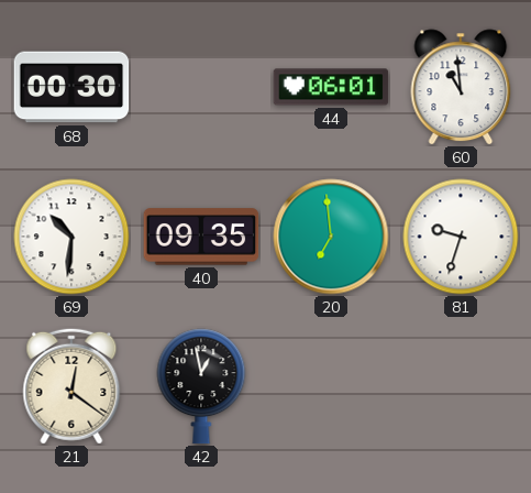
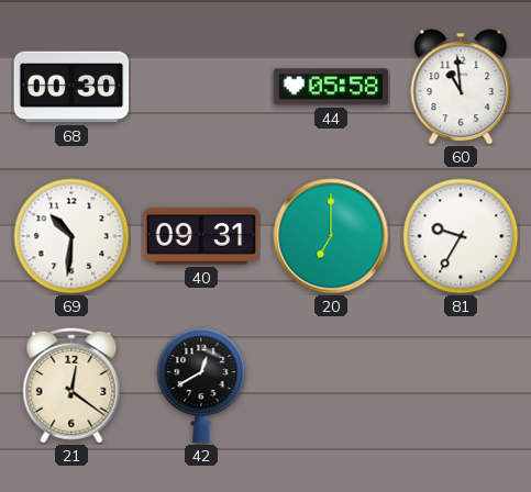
44: 06:01 -> 05:58
40: 09:35 -> 09:31
20: 6:59 -> 7:00
81: 9:33 -> 9:35
42: 12:58 -> 12:40
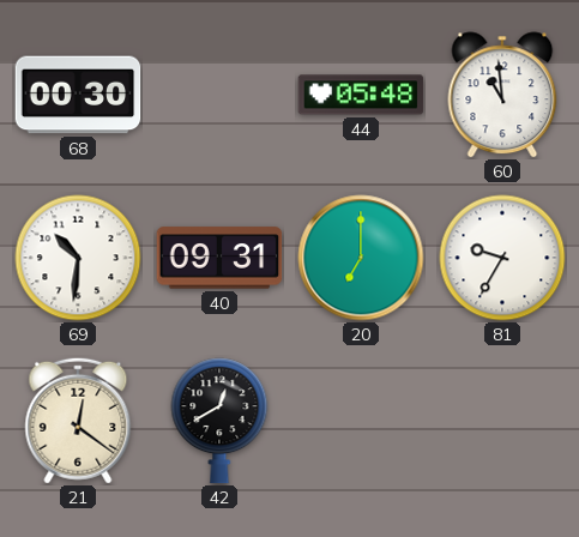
44: 05:58 -> 05:48
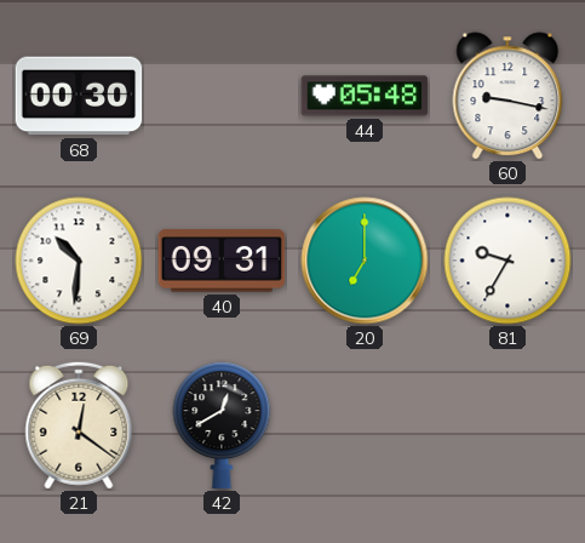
60: 10:59 -> 9:17
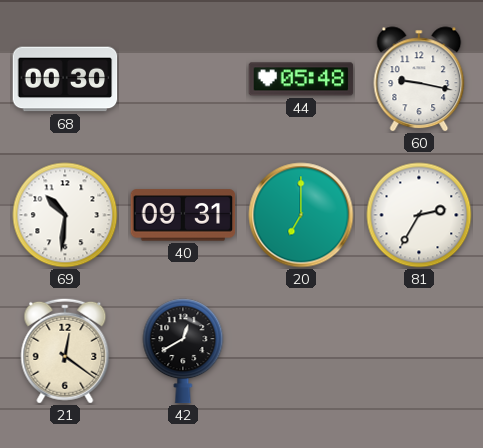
81: 9:35 -> 2:35
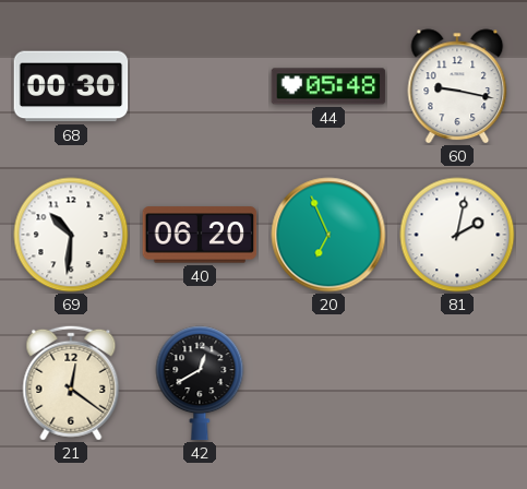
40: 09:31 -> 06:20
20: 7:00 -> 6:56
81: 2:35 -> 2:02
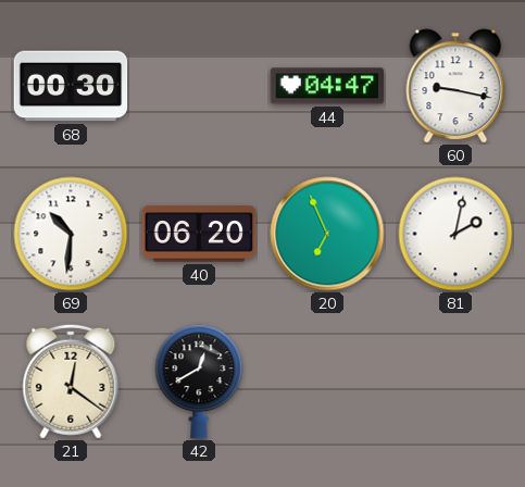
44: 05:48 -> 04:47
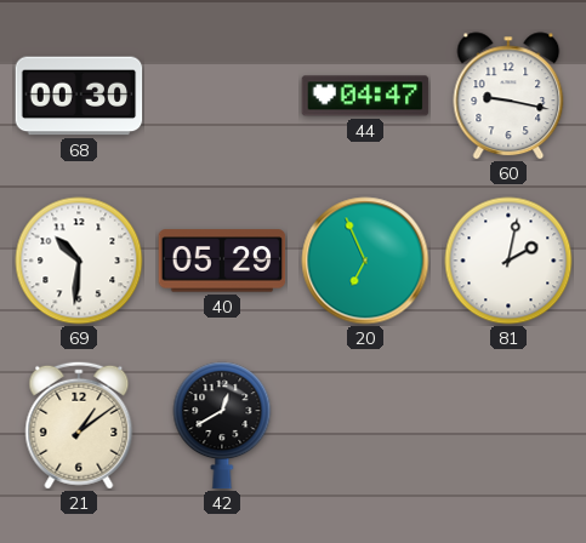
40: 06:20 -> 05:29
21: 12:21 -> 1:09
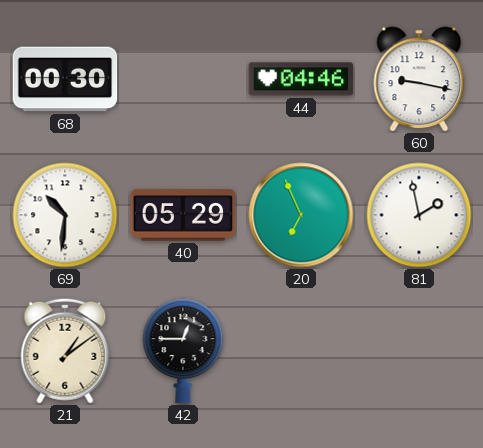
44: 04:47 -> 04:46
81: 2:02 -> 1:58
42: 12:40 -> 12:45
